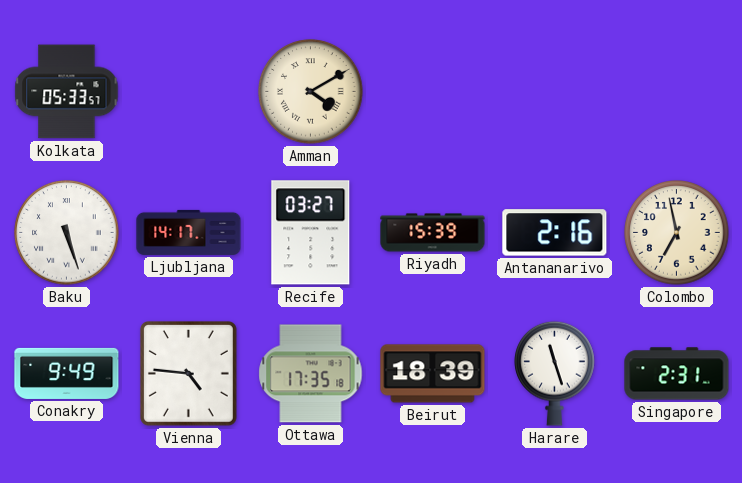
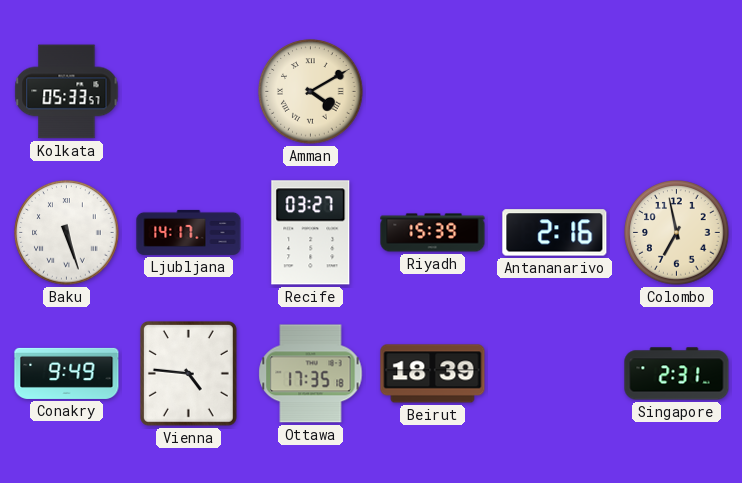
Harare: 11:27 -> none
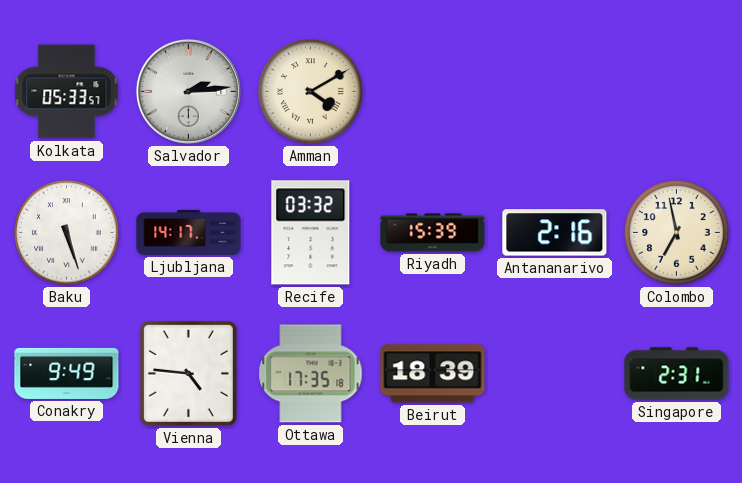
Salvador: none -> 2:14
Recife: 03:27 -> 03:32
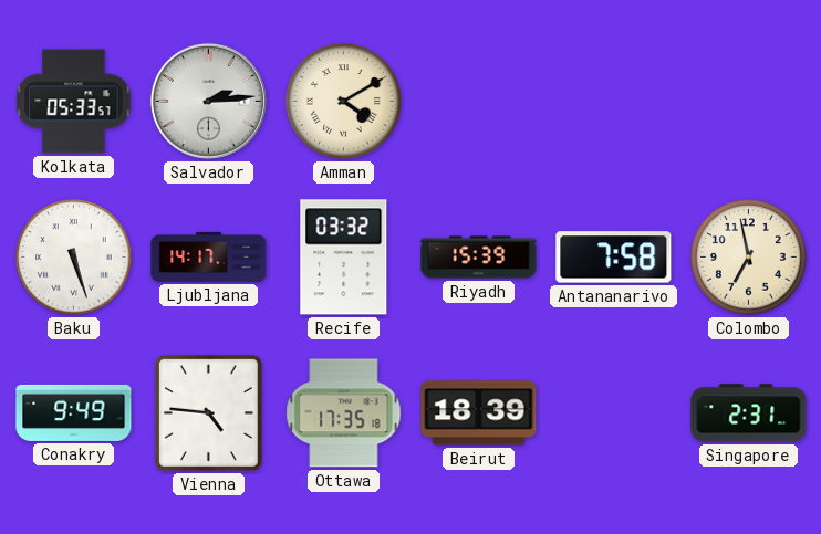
Antananarivo: 2:16 -> 7:58
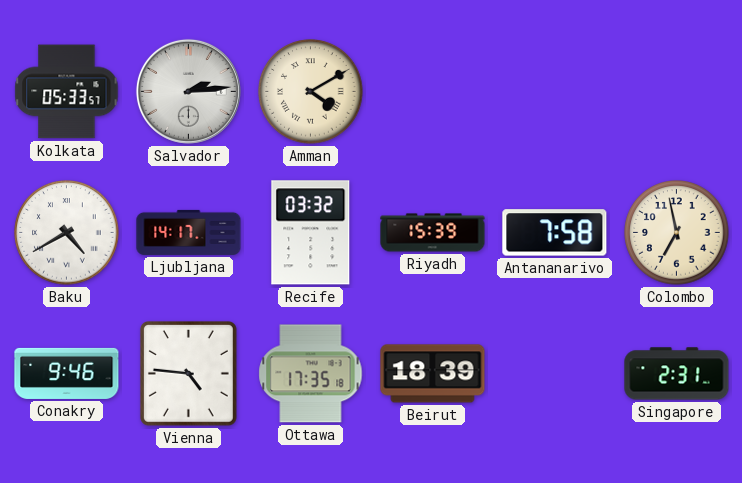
Baku: 5:27 -> 4:40
Conakry: 9:49 -> 9:46
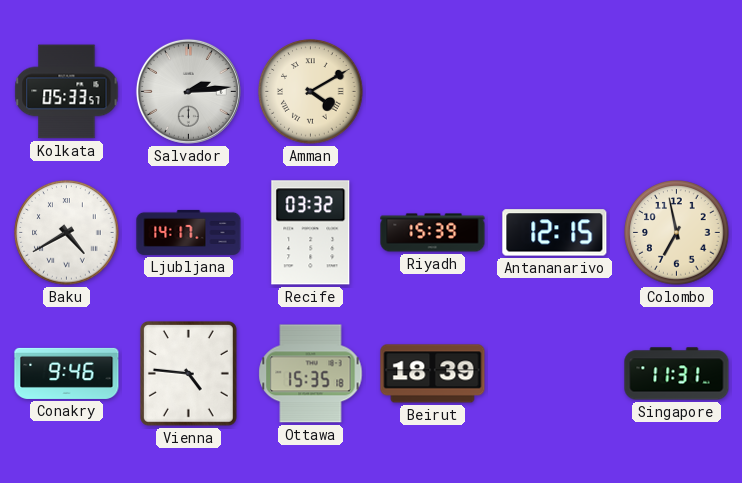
Antananarivo: 7:58 -> 12:15
Ottawa: 17:35 -> 15:35
Singapore: 2:31 -> 11:31
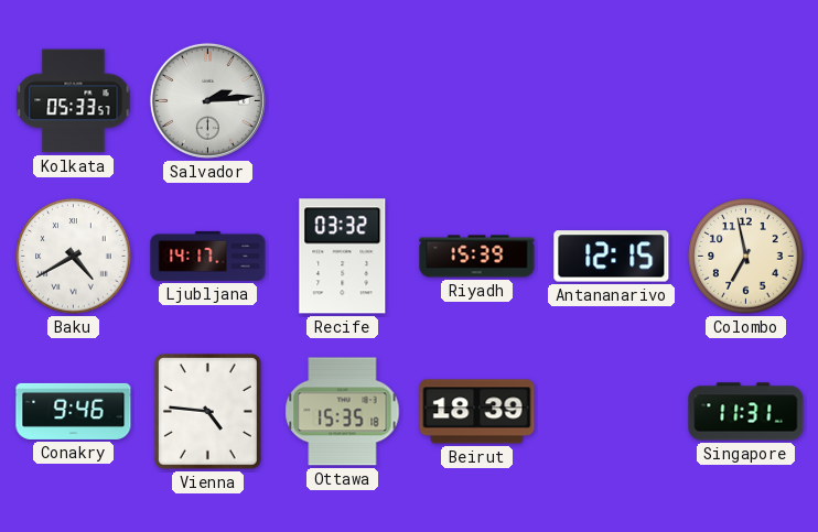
Amman: 4:10 -> none
